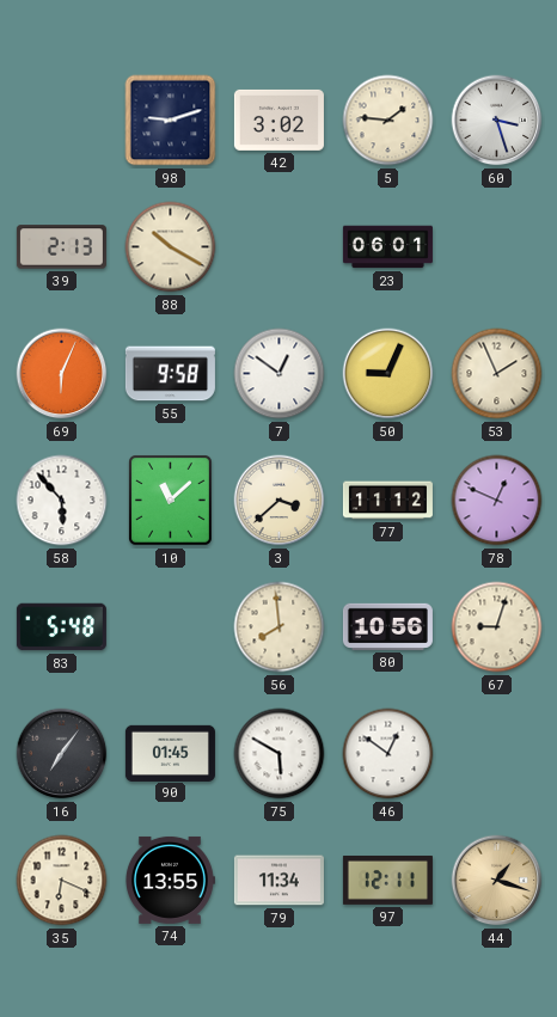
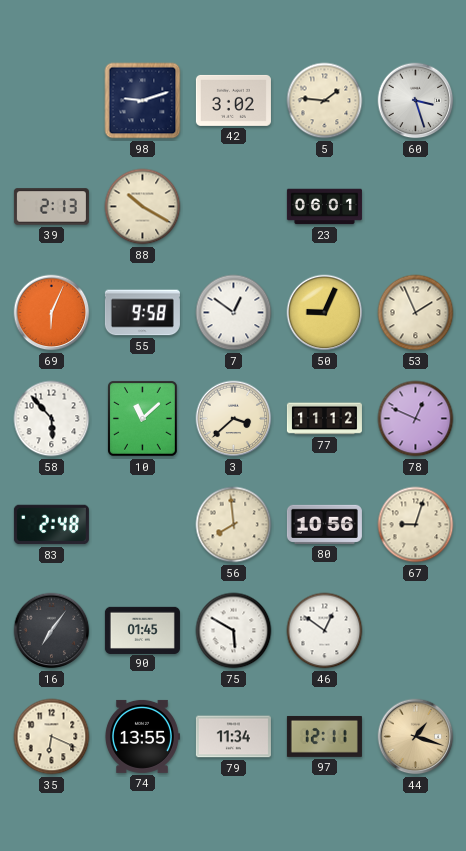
83: 5:48 -> 2:48
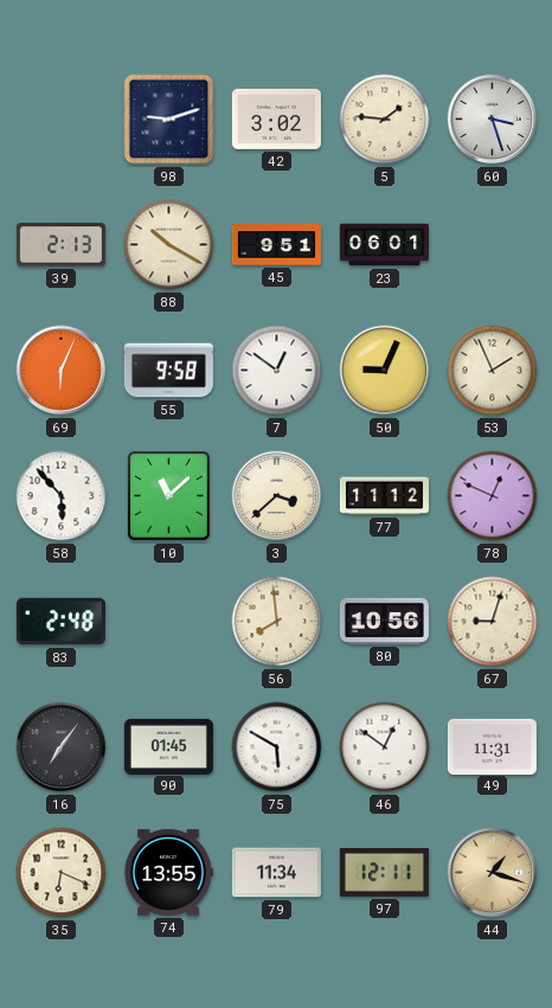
45: none -> 9:51
49: none -> 11:31
